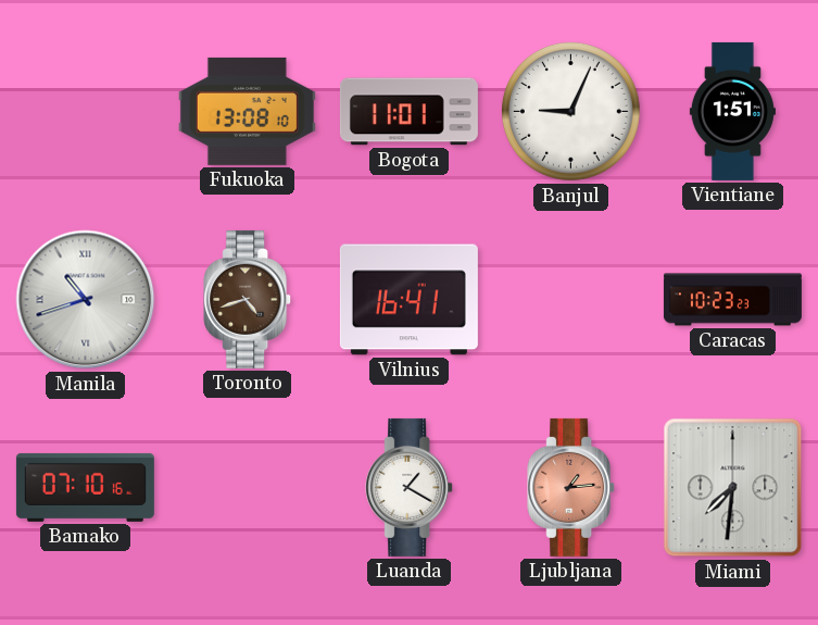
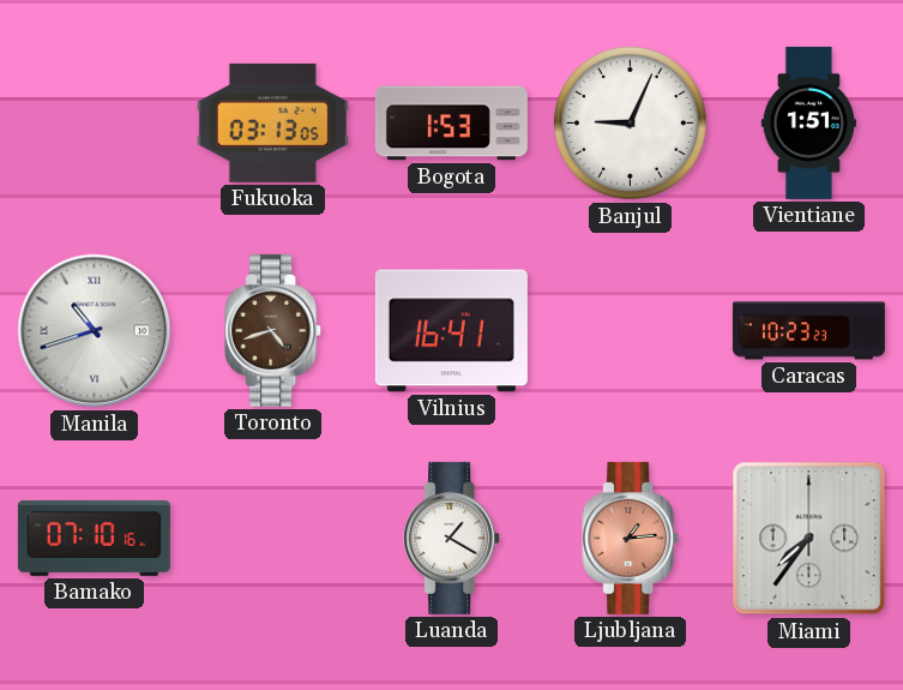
Fukuoka: 13:08 -> 03:13
Bogota: 11:01 -> 1:53
Miami: 7:31 -> 7:36
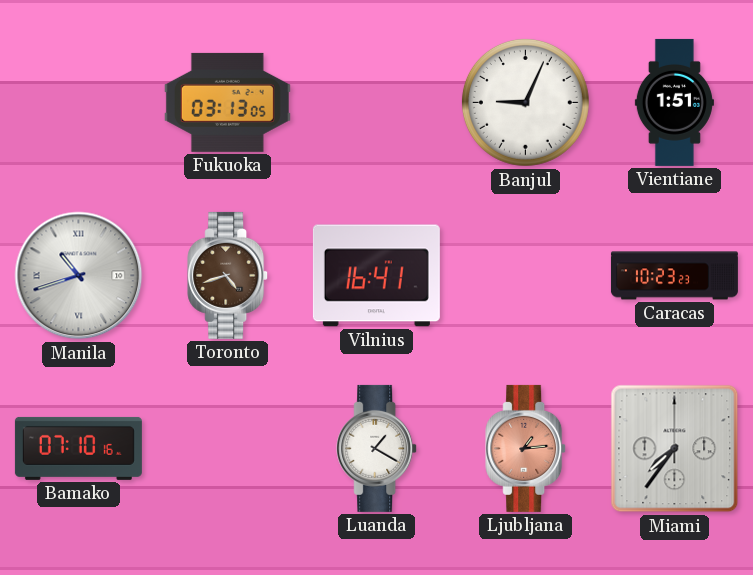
Bogota: 1:53 -> none
